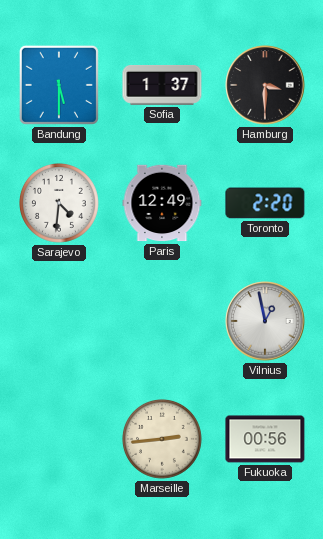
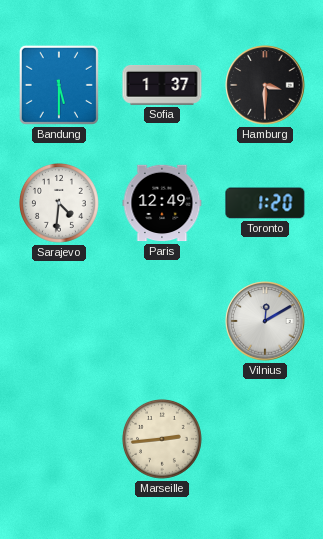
Toronto: 2:20 -> 1:20
Vilnius: 12:58 -> 12:10
Fukuoka: 00:56 -> none
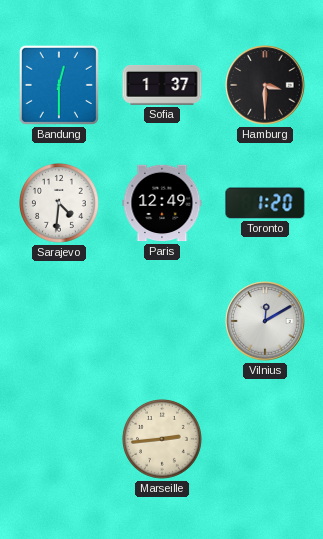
Bandung: 5:30 -> 12:30
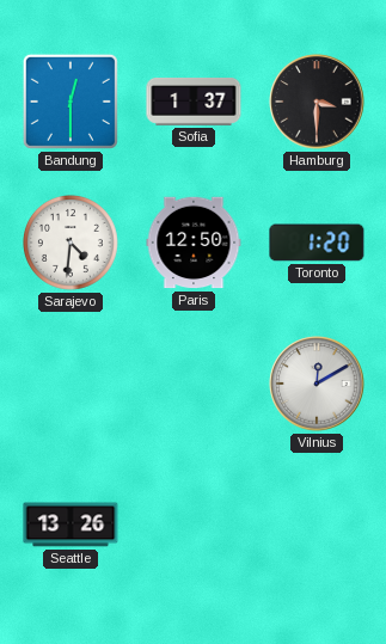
Paris: 12:49 -> 12:50
Seattle: none -> 13:26
Marseille: 2:44 -> none
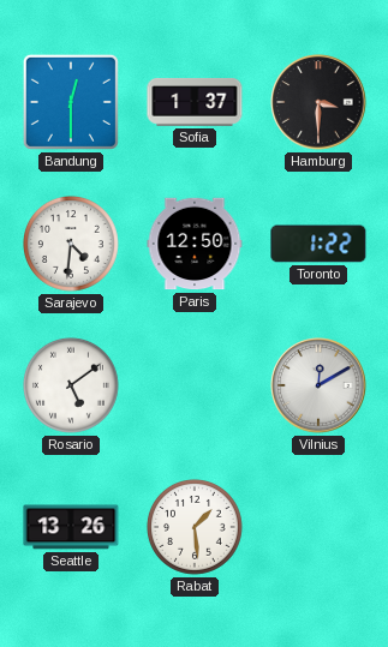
Toronto: 1:20 -> 1:22
Rosario: none -> 5:09
Rabat: none -> 1:29
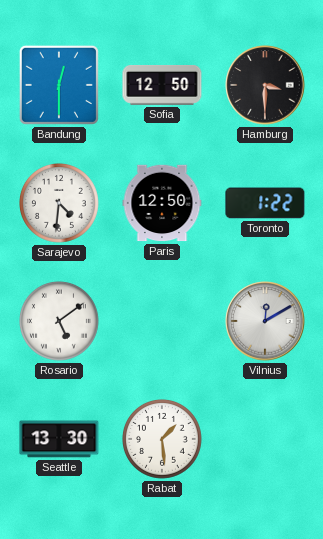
Sofia: 1:37 -> 12:50
Seattle: 13:26 -> 13:30
